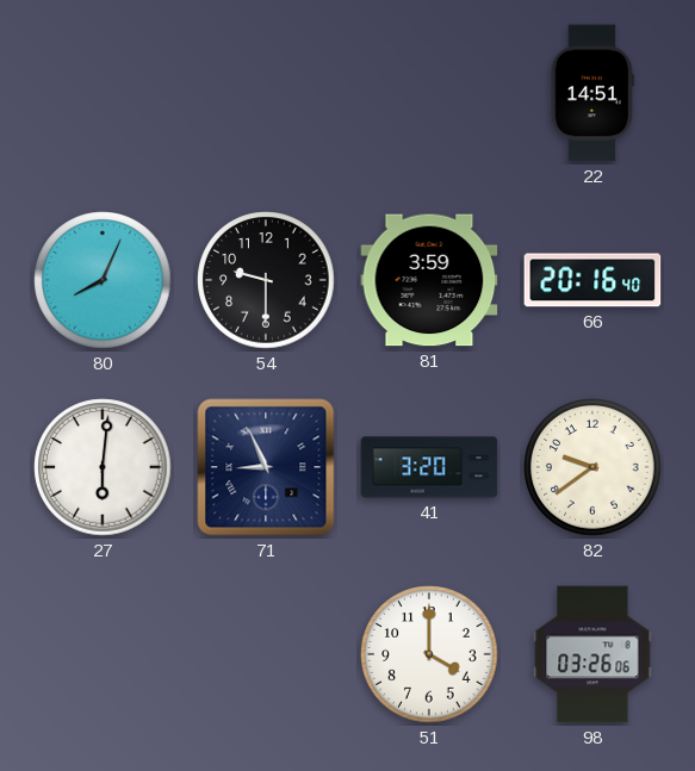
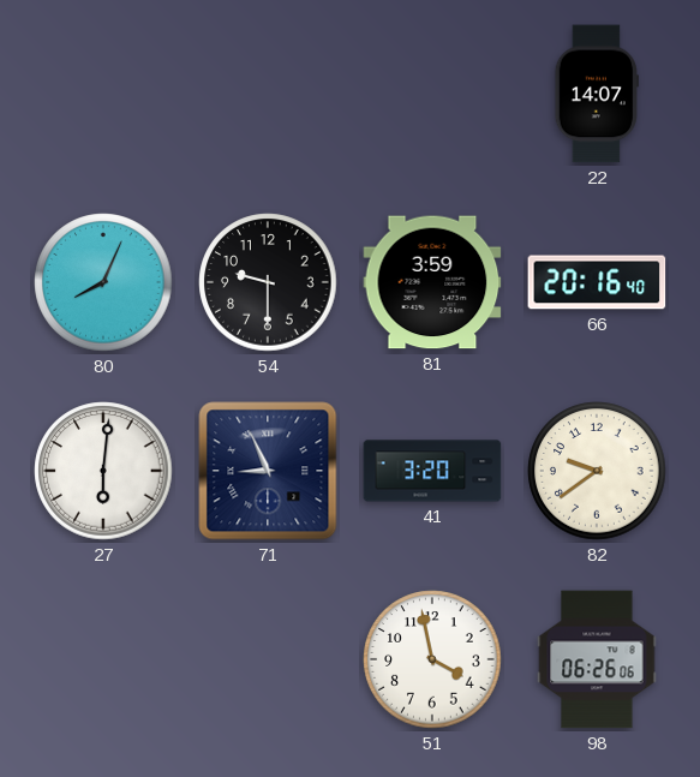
22: 14:51 -> 14:07
51: 4:00 -> 3:58
98: 03:26 -> 06:26
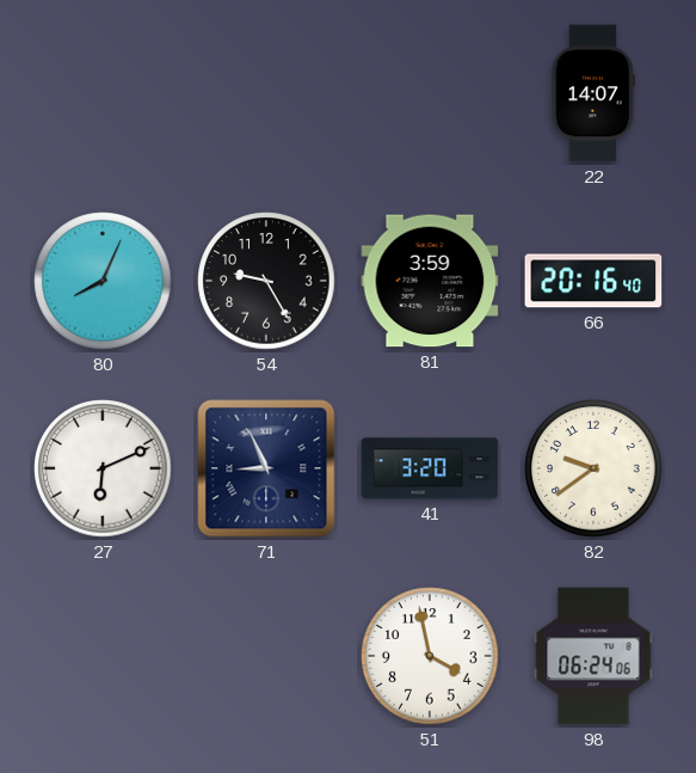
54: 9:30 -> 9:25
27: 6:01 -> 6:11
98: 06:26 -> 06:24
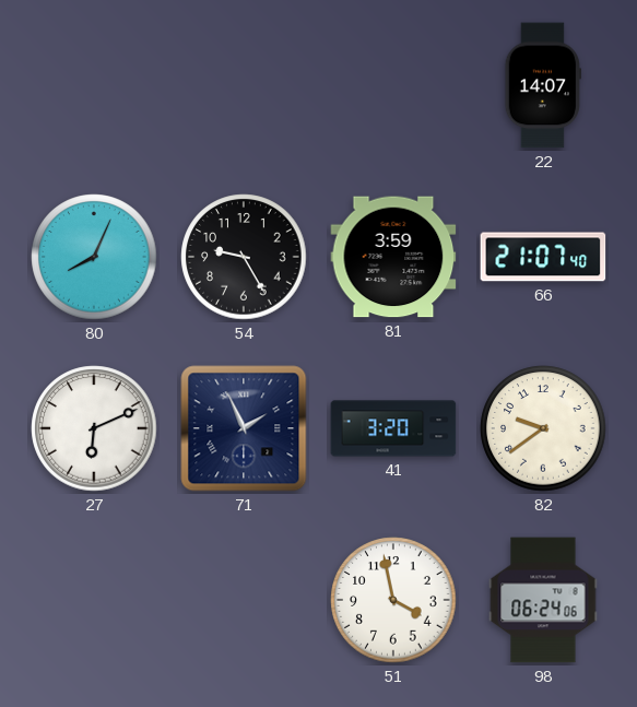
66: 20:16 -> 21:07
71: 8:56 -> 1:56
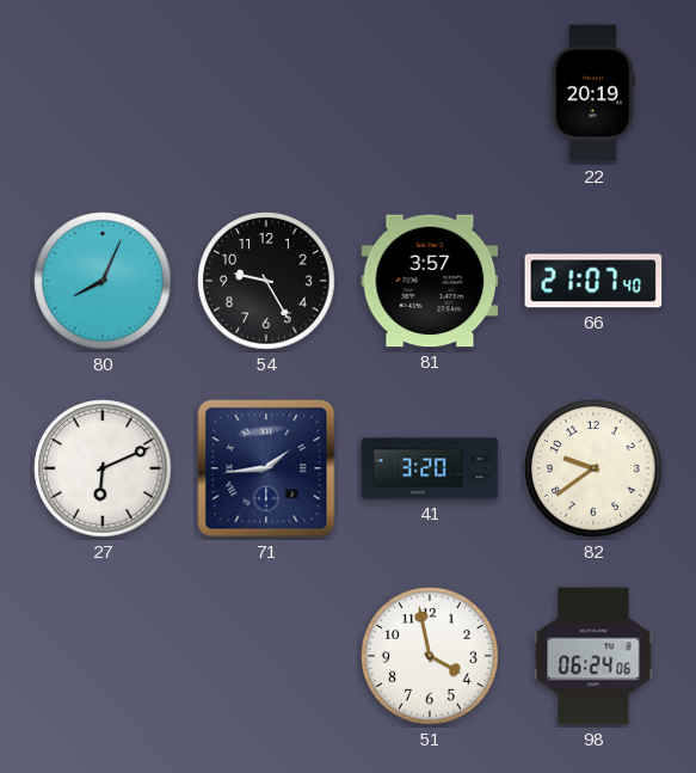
22: 14:07 -> 20:19
81: 3:59 -> 3:57
71: 1:56 -> 1:44
